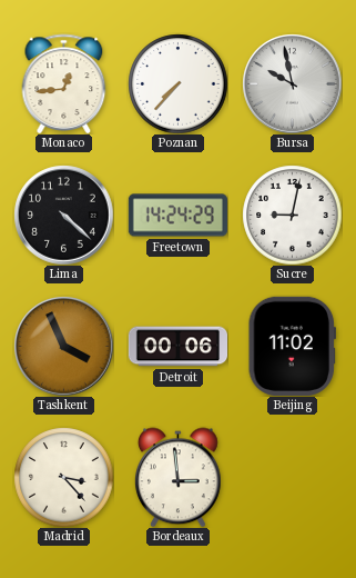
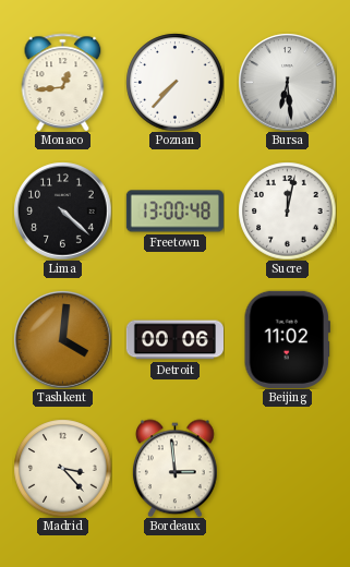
Bursa: 9:58 -> 6:29
Freetown: 14:24 -> 13:00
Sucre: 9:02 -> 12:02
Tashkent: 3:56 -> 4:01
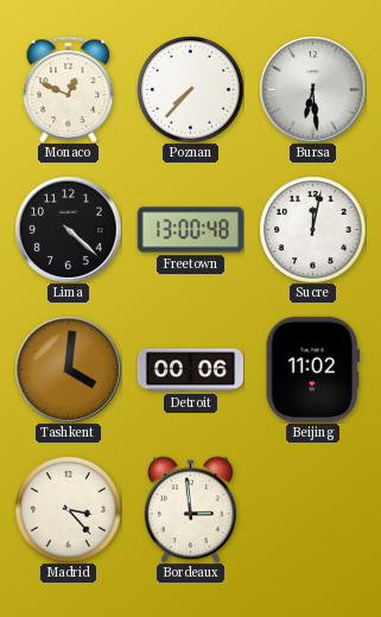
Monaco: 12:44 -> 12:49
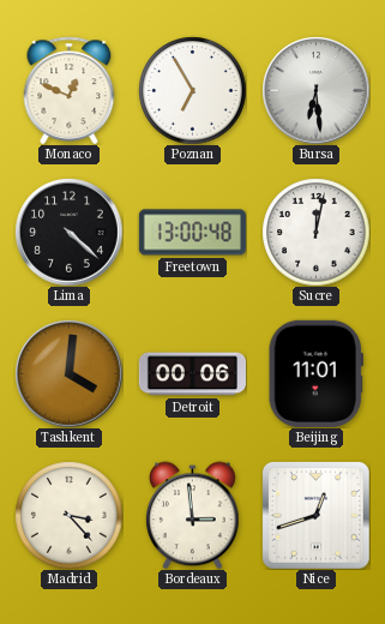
Poznan: 7:37 -> 6:55
Beijing: 11:02 -> 11:01
Nice: none -> 12:42
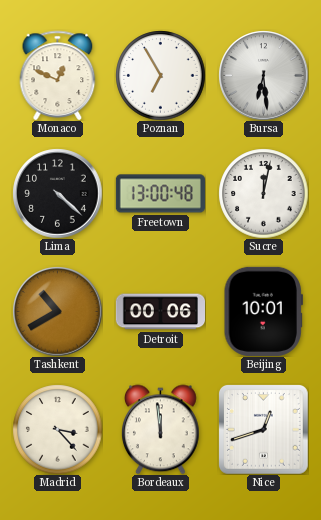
Tashkent: 4:01 -> 10:40
Beijing: 11:01 -> 10:01
Bordeaux: 2:59 -> 11:59
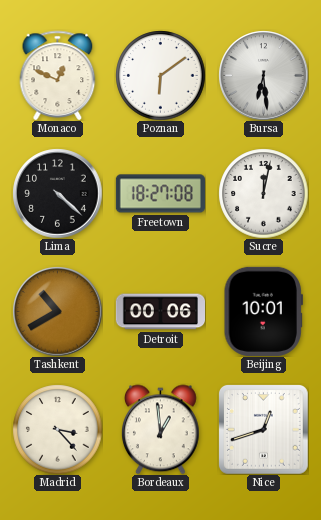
Poznan: 6:55 -> 6:09
Freetown: 13:00 -> 18:27
Bordeaux: 11:59 -> 12:59
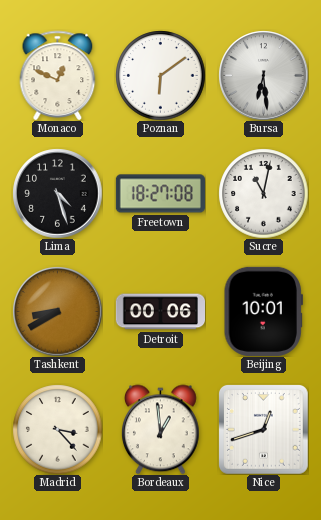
Lima: 4:22 -> 4:27
Sucre: 12:02 -> 11:02
Tashkent: 10:40 -> 8:40
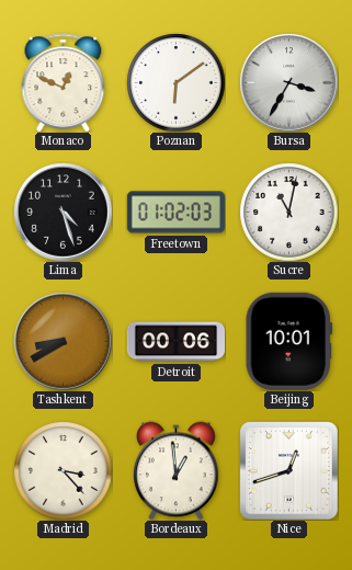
Bursa: 6:29 -> 3:35
Freetown: 18:27 -> 01:02
